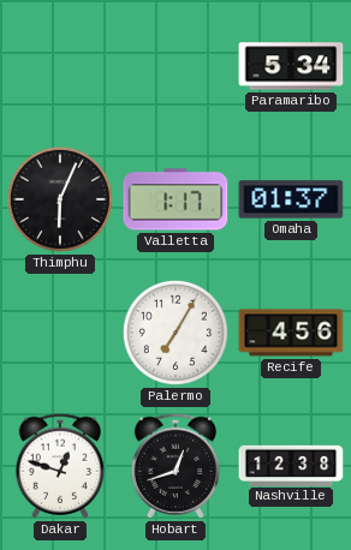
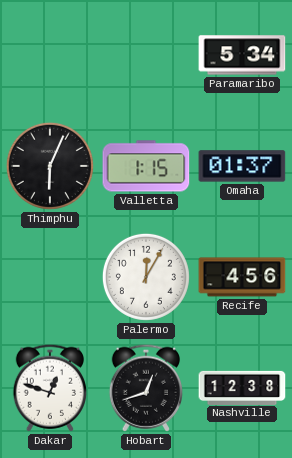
Valletta: 1:17 -> 1:15
Palermo: 7:05 -> 12:05
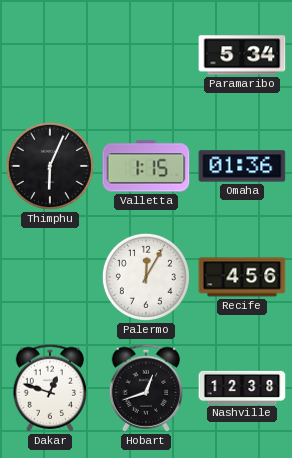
Omaha: 01:37 -> 01:36
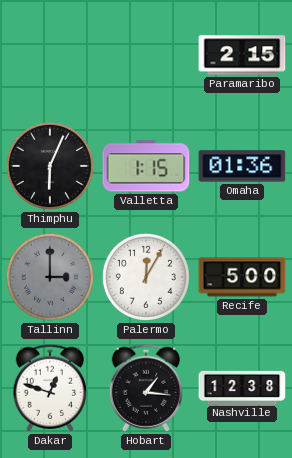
Paramaribo: 5:34 -> 2:15
Tallinn: none -> 3:00
Recife: 4:56 -> 5:00
Hobart: 12:42 -> 1:16
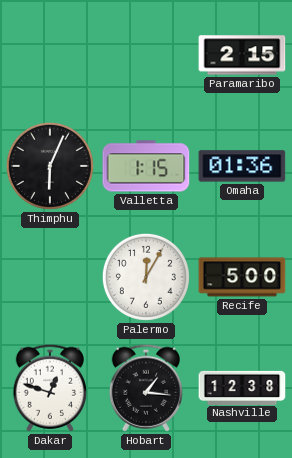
Tallinn: 3:00 -> none
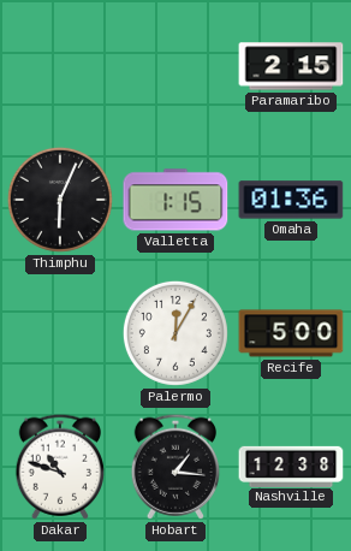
Dakar: 12:48 -> 10:48
